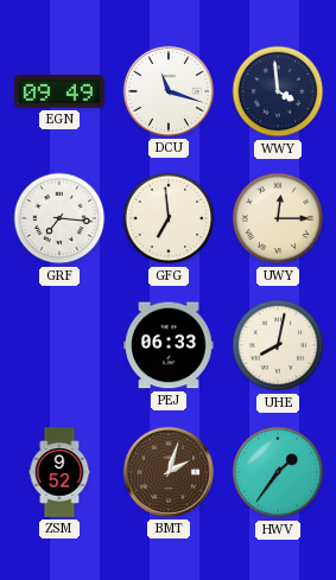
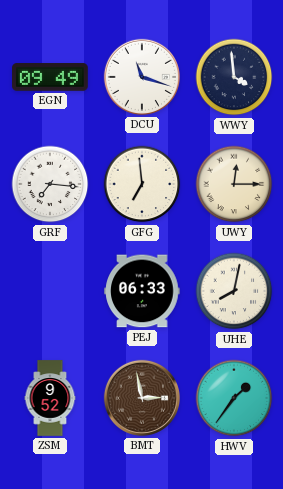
BMT: 2:03 -> 2:58
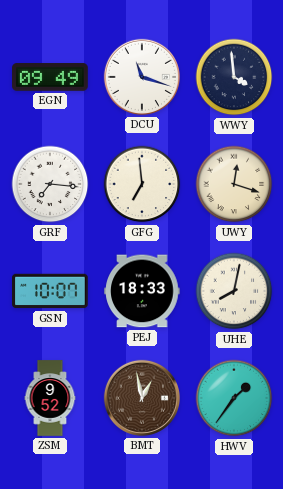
UWY: 12:15 -> 12:18
GSN: none -> 10:07
PEJ: 06:33 -> 18:33
BMT: 2:58 -> 12:58
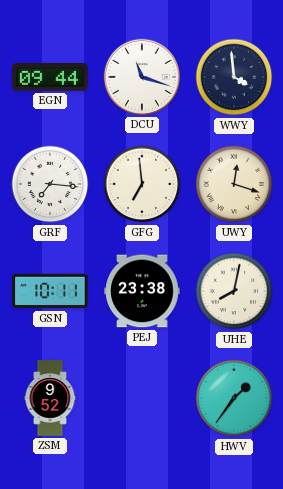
EGN: 09:49 -> 09:44
GSN: 10:07 -> 10:11
PEJ: 18:33 -> 23:38
BMT: 12:58 -> none
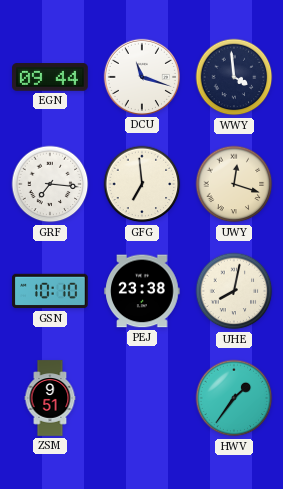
GSN: 10:11 -> 10:10
ZSM: 9:52 -> 9:51
